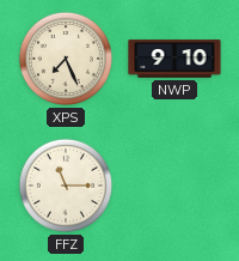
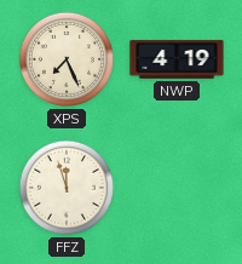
NWP: 9:10 -> 4:19
FFZ: 11:15 -> 11:57
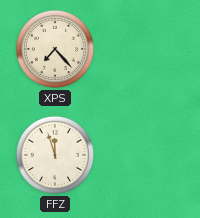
XPS: 7:26 -> 7:23
NWP: 4:19 -> none
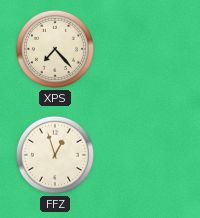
FFZ: 11:57 -> 12:57
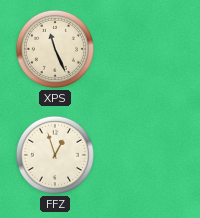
XPS: 7:23 -> 11:26
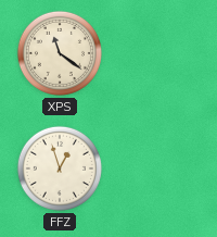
XPS: 11:26 -> 11:21
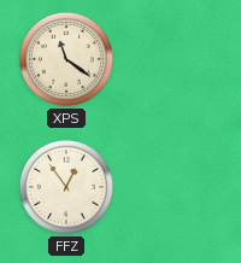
FFZ: 12:57 -> 12:54
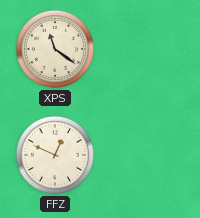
FFZ: 12:54 -> 12:49
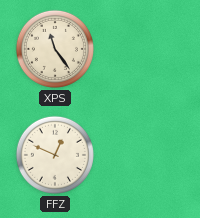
XPS: 11:21 -> 11:24
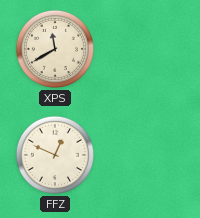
XPS: 11:24 -> 11:40
